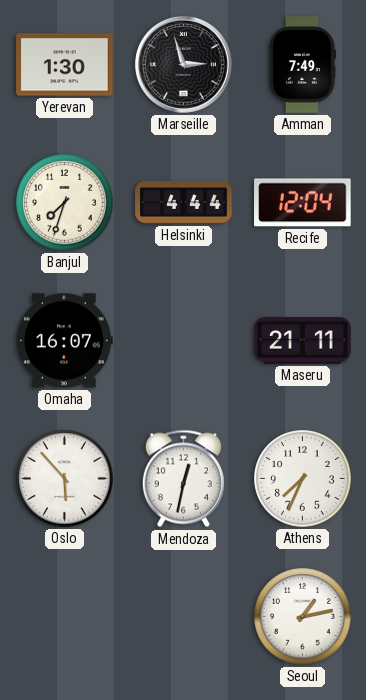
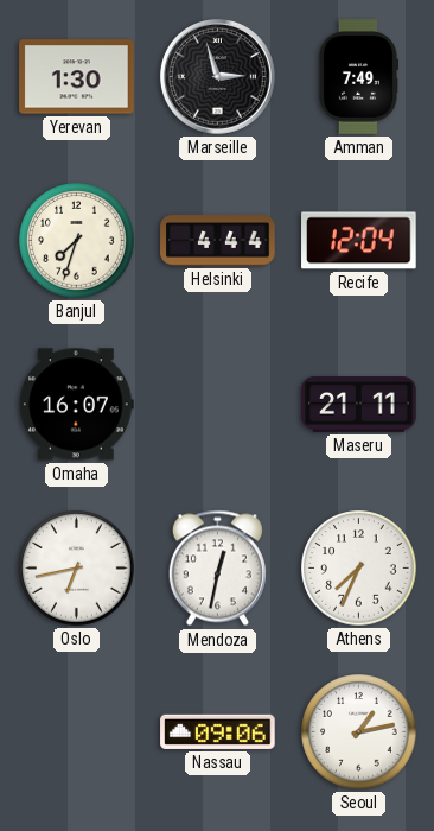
Oslo: 5:53 -> 6:43
Nassau: none -> 09:06
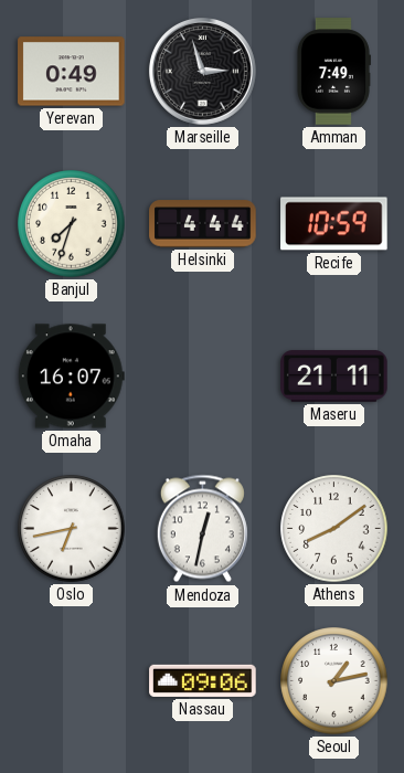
Yerevan: 1:30 -> 0:49
Recife: 12:04 -> 10:59
Athens: 7:34 -> 8:09
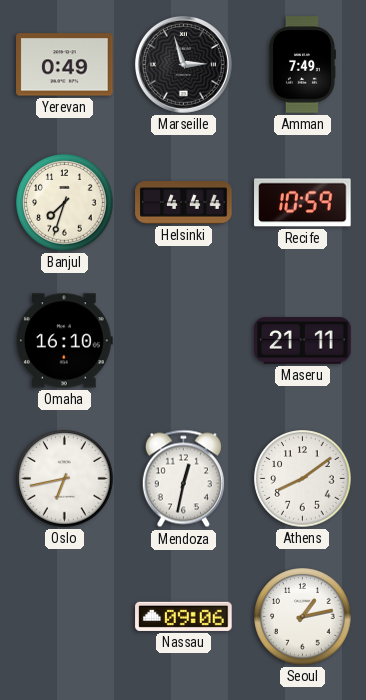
Omaha: 16:07 -> 16:10
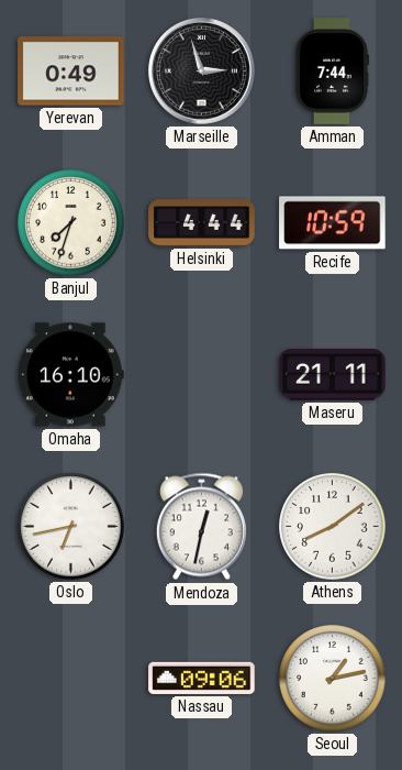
Amman: 7:49 -> 7:44
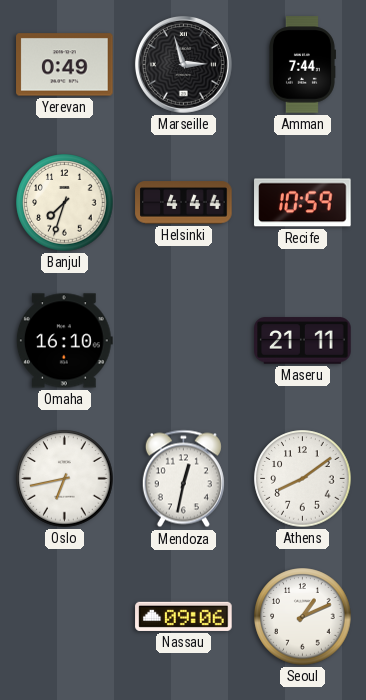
Seoul: 1:13 -> 1:11
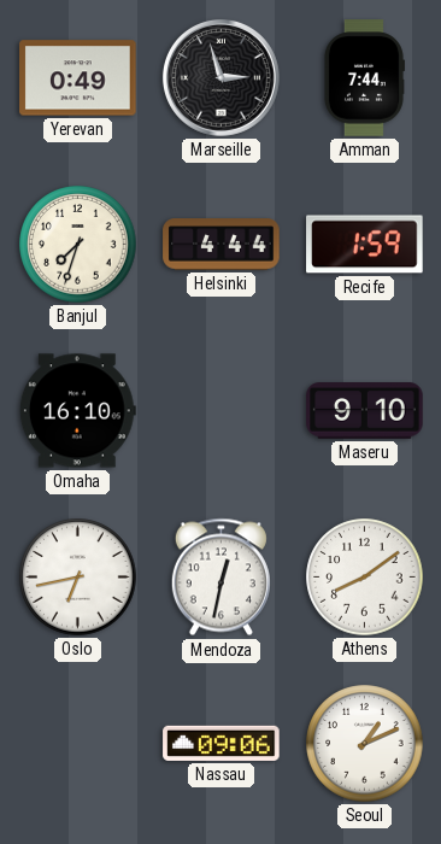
Recife: 10:59 -> 1:59
Maseru: 21:11 -> 9:10
